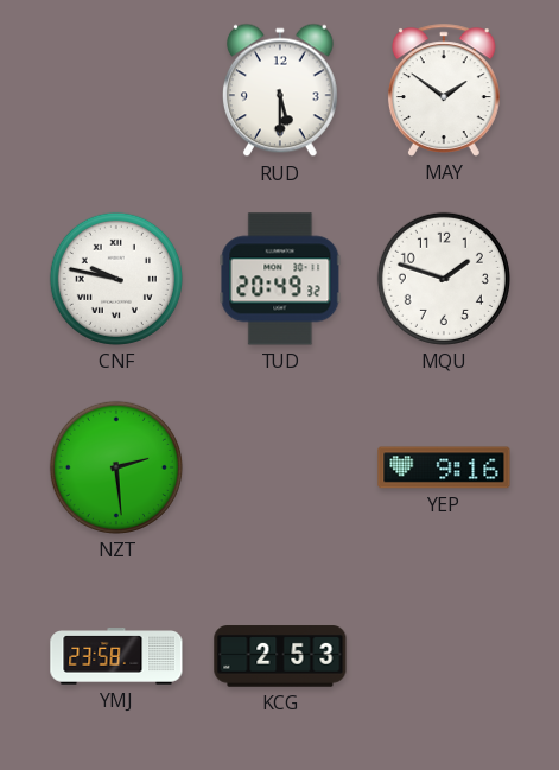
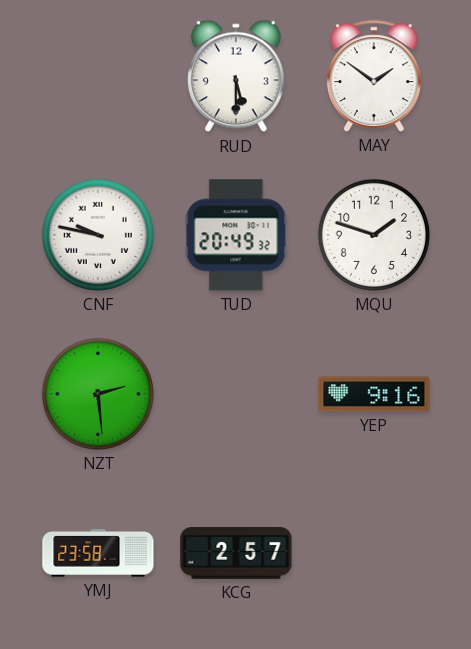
KCG: 2:53 -> 2:57
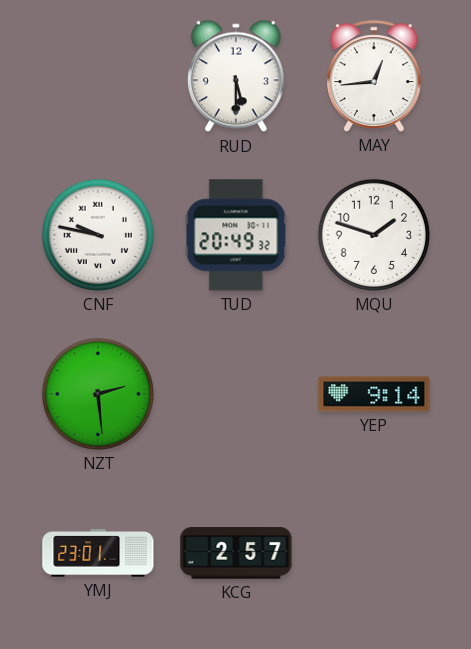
MAY: 1:51 -> 12:44
YEP: 9:16 -> 9:14
YMJ: 23:58 -> 23:01
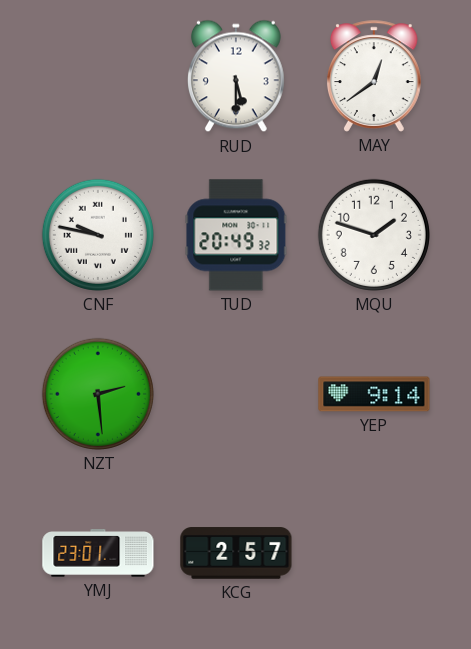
MAY: 12:44 -> 12:39
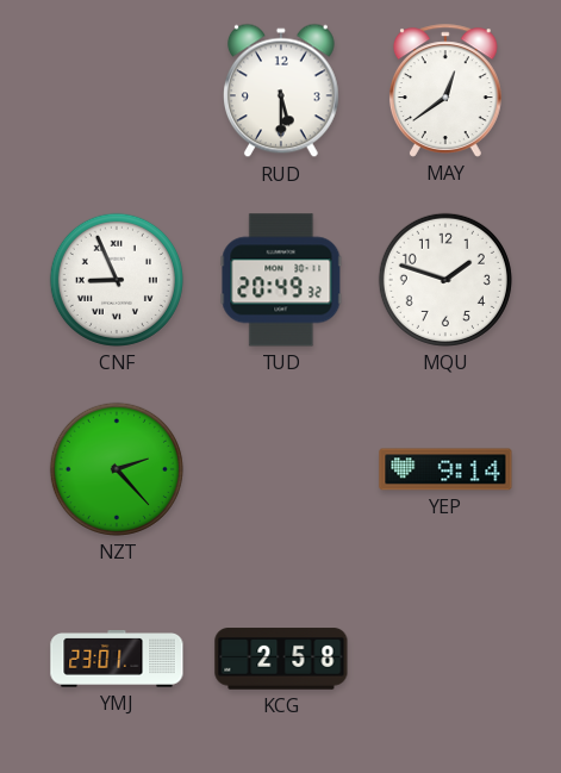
CNF: 9:47 -> 8:56
NZT: 2:29 -> 2:23
KCG: 2:57 -> 2:58
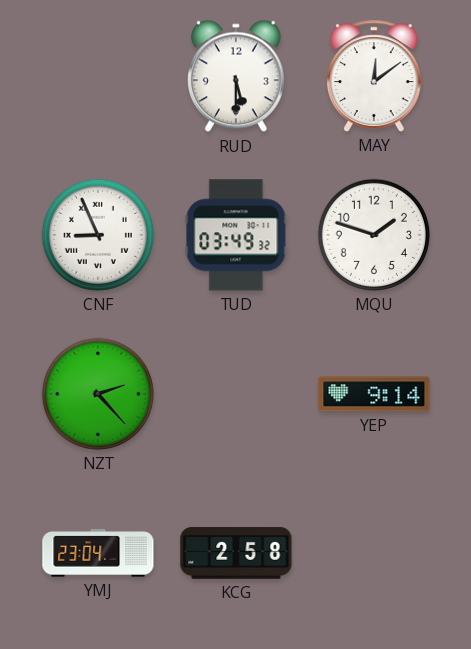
MAY: 12:39 -> 12:09
TUD: 20:49 -> 03:49
YMJ: 23:01 -> 23:04
